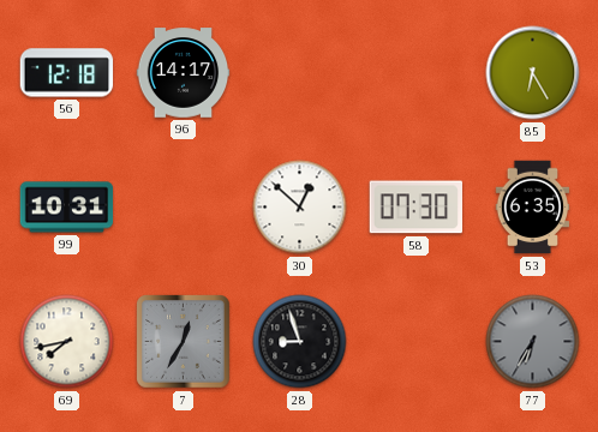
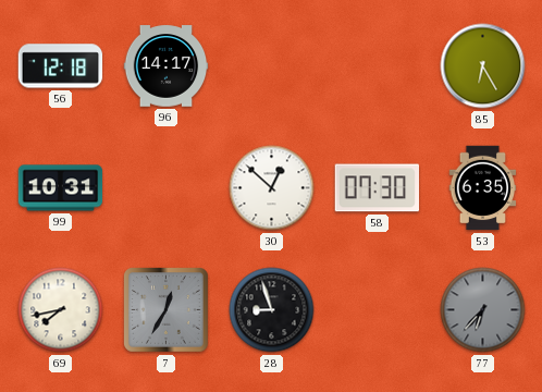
77: 6:35 -> 6:37
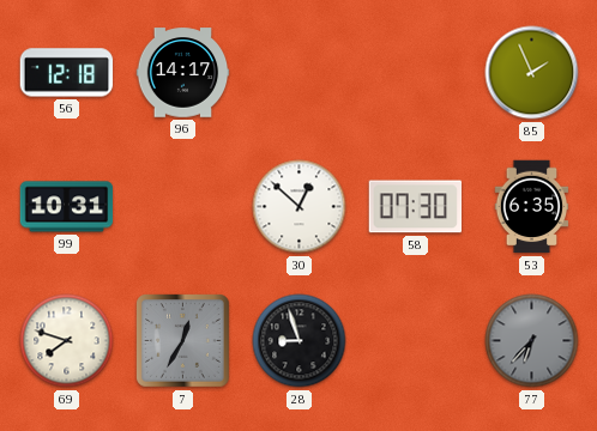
85: 6:25 -> 1:56
69: 7:43 -> 7:48
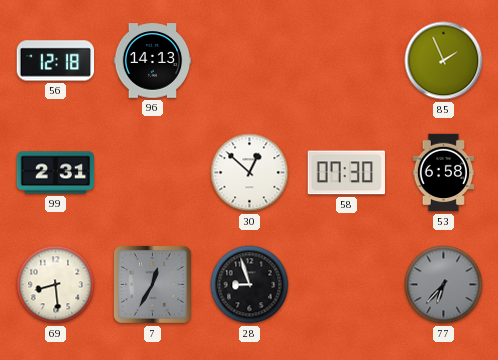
96: 14:17 -> 14:13
99: 10:31 -> 2:31
53: 6:35 -> 6:58
69: 7:48 -> 8:29
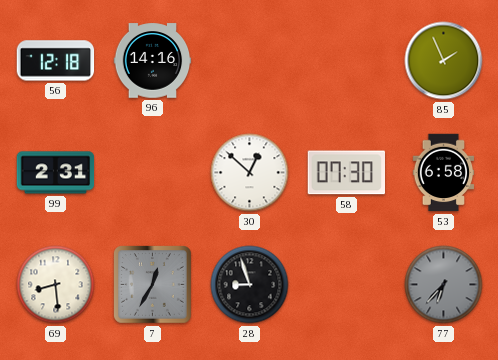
96: 14:13 -> 14:16
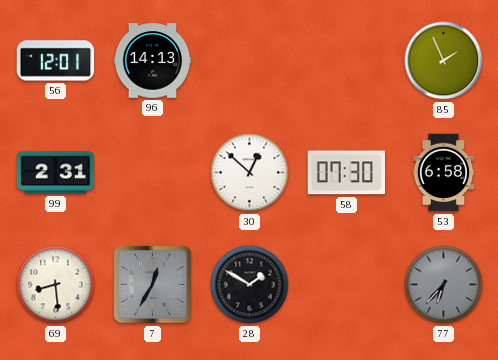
56: 12:18 -> 12:01
96: 14:16 -> 14:13
28: 8:57 -> 1:50
